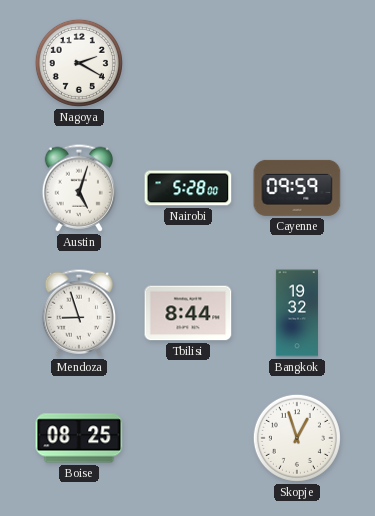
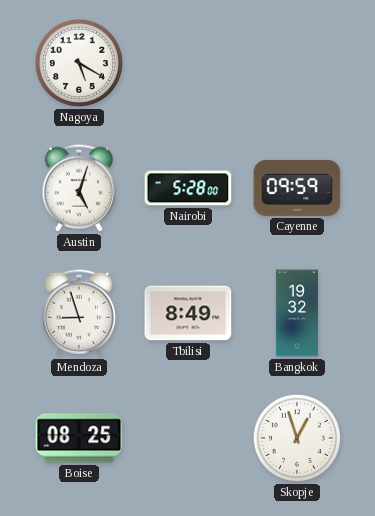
Nagoya: 2:20 -> 5:20
Tbilisi: 8:44 -> 8:49
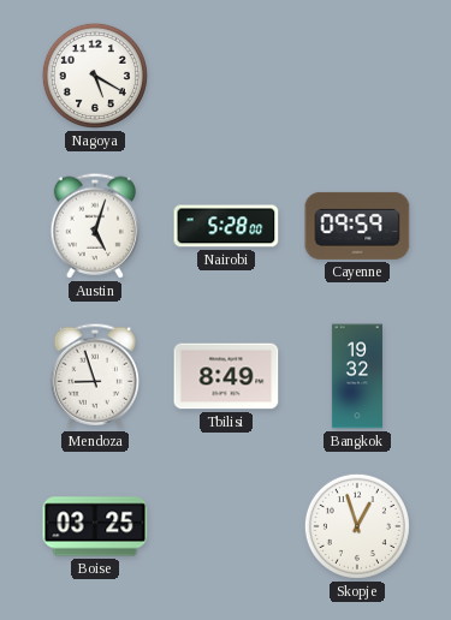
Boise: 08:25 -> 03:25
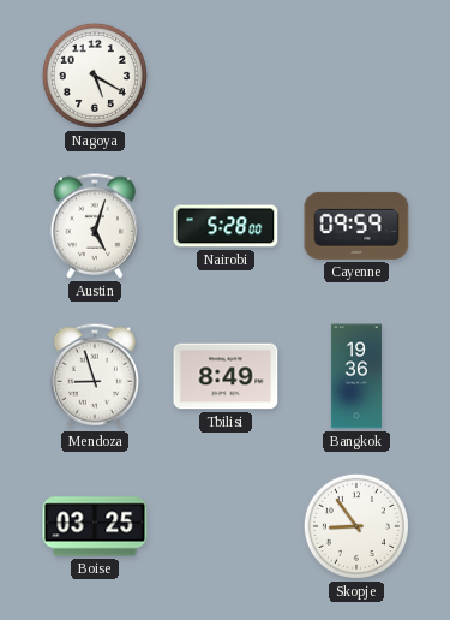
Bangkok: 19:32 -> 19:36
Skopje: 12:57 -> 8:54
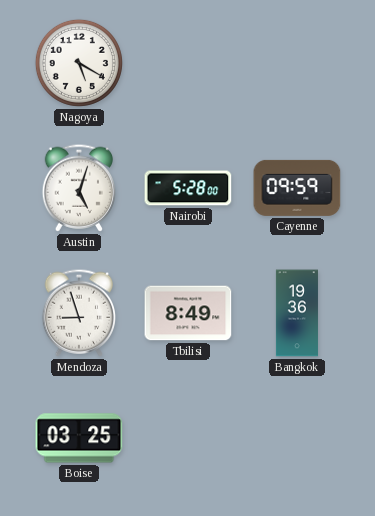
Skopje: 8:54 -> none
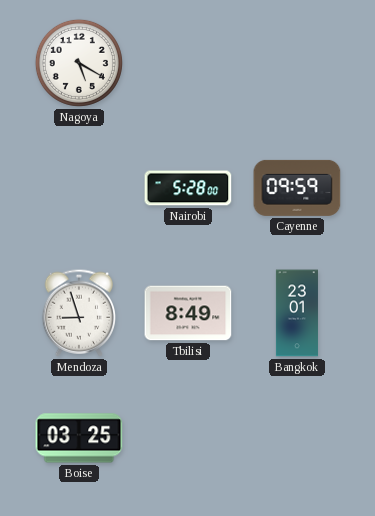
Austin: 5:03 -> none
Bangkok: 19:36 -> 23:01
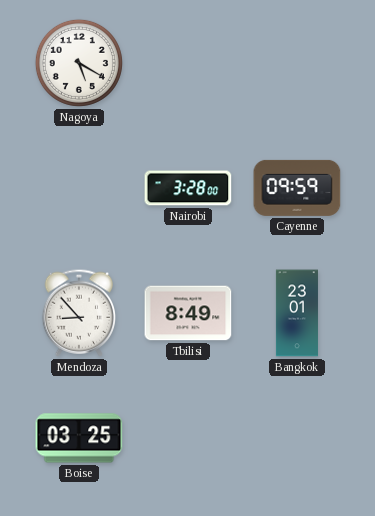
Nairobi: 5:28 -> 3:28
Mendoza: 8:57 -> 8:53
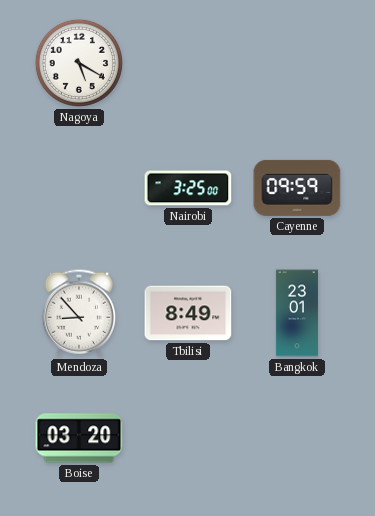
Nairobi: 3:28 -> 3:25
Boise: 03:25 -> 03:20
